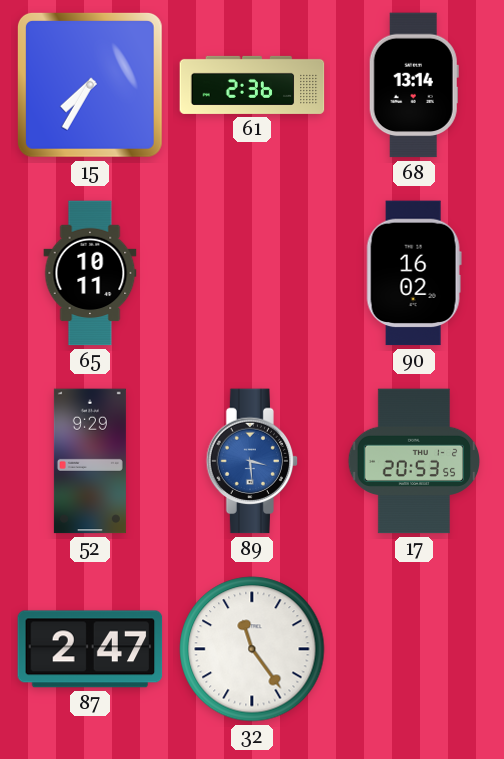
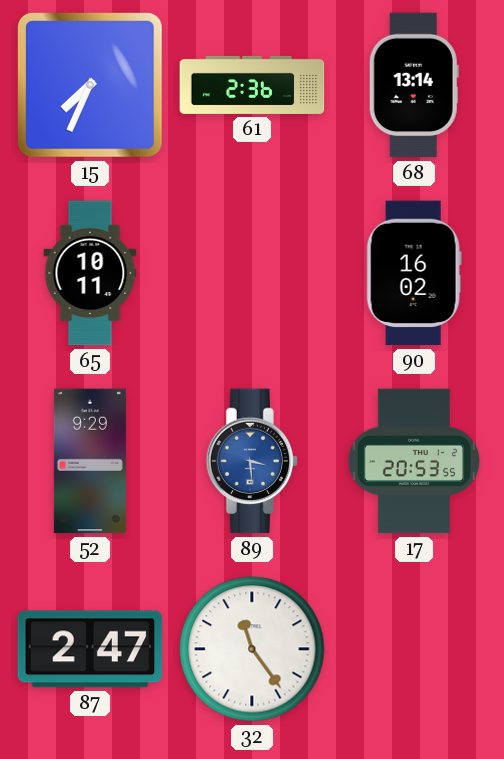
15: 7:35 -> 7:34
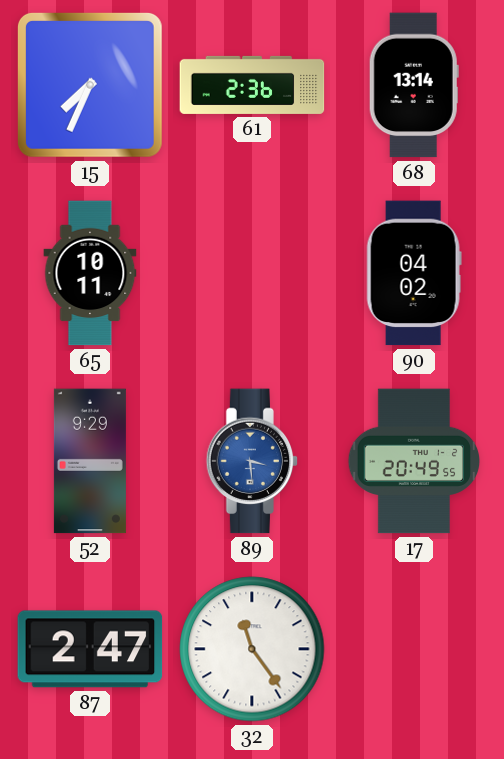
90: 16:02 -> 04:02
17: 20:53 -> 20:49
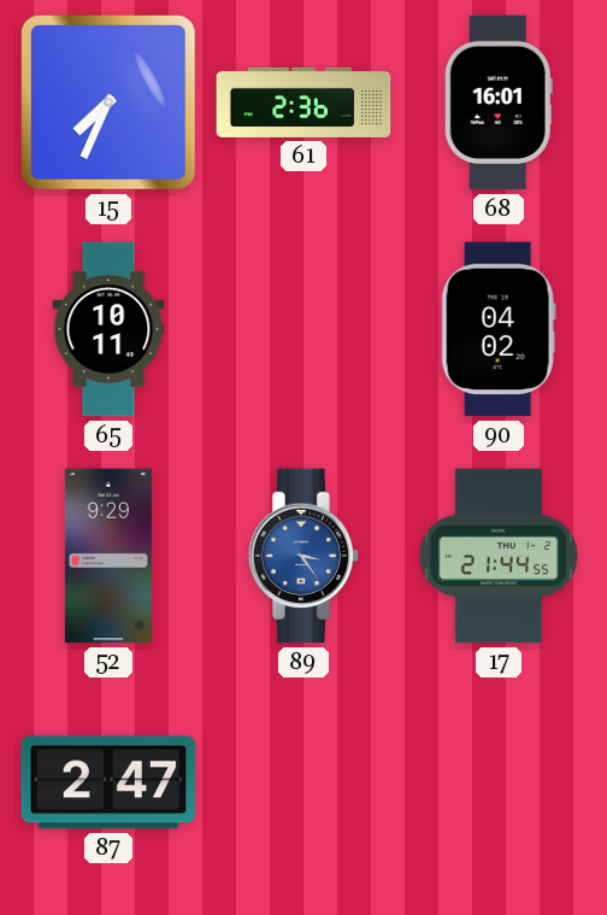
68: 13:14 -> 16:01
89: 3:29 -> 3:24
17: 20:49 -> 21:44
32: 11:24 -> none
